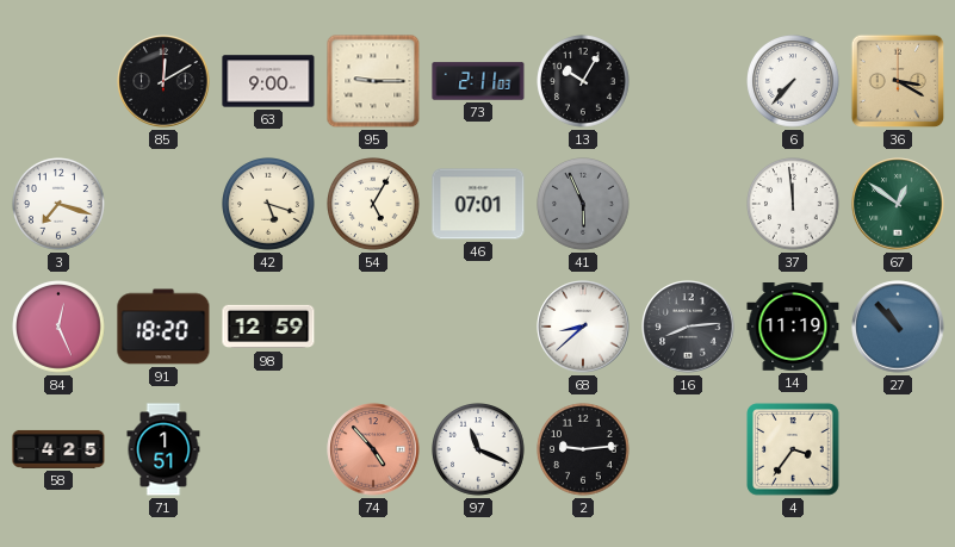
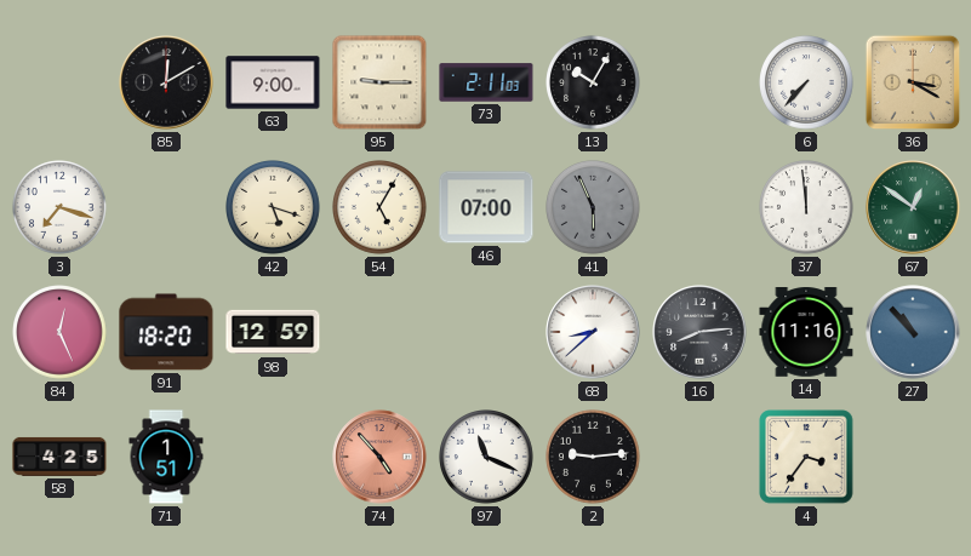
46: 07:01 -> 07:00
14: 11:19 -> 11:16
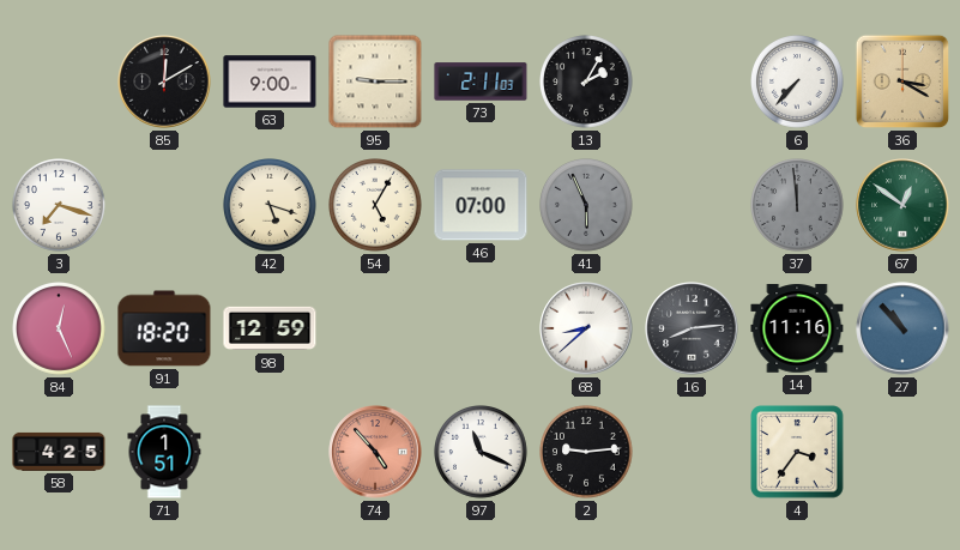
13: 10:05 -> 2:05
37 dial: white -> grey
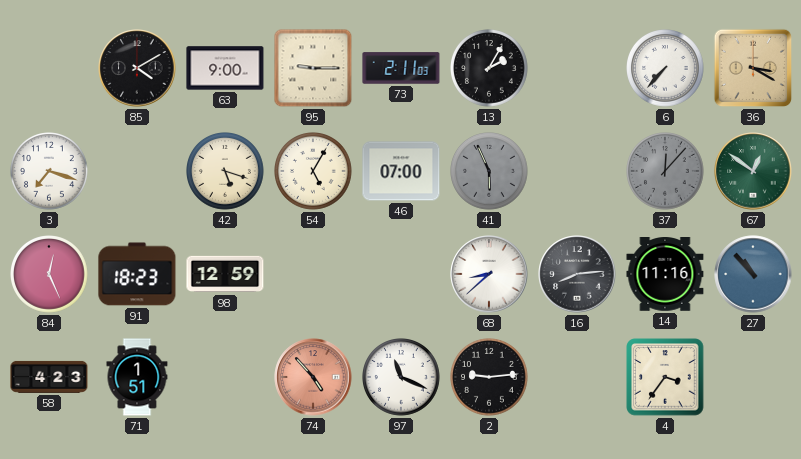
85: 12:10 -> 4:10
37: 11:59 -> 12:07
91: 18:20 -> 18:23
58: 4:25 -> 4:23
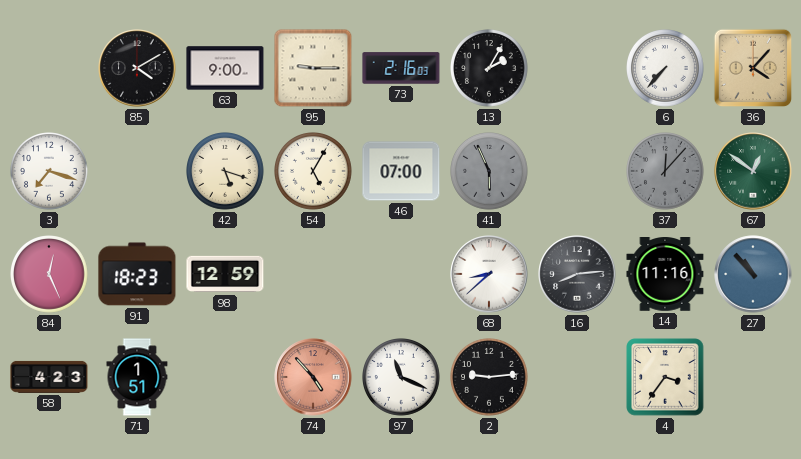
73: 2:11 -> 2:16
36: 3:20 -> 4:07
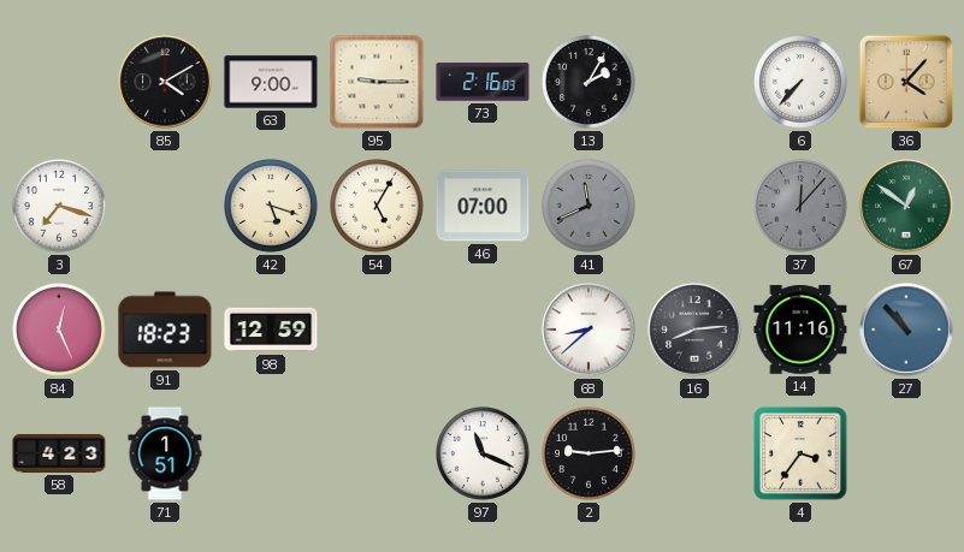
41: 5:56 -> 11:41
74: 4:53 -> none
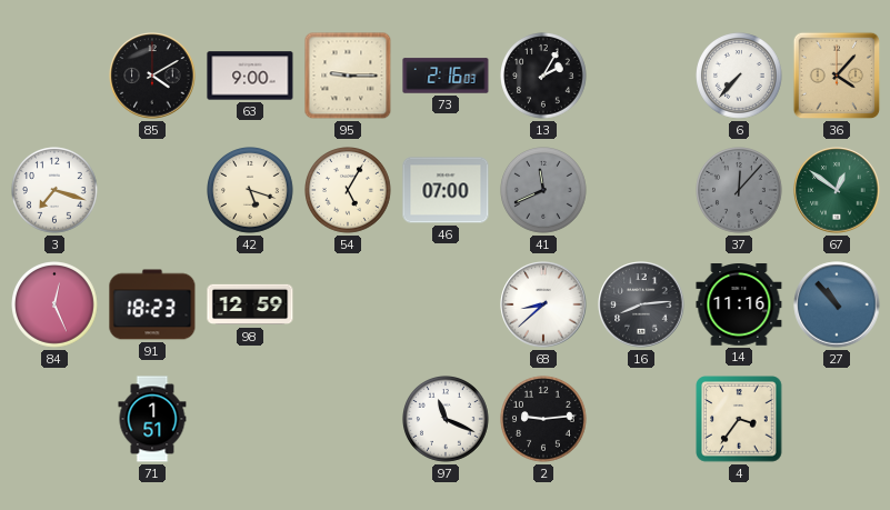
58: 4:23 -> none
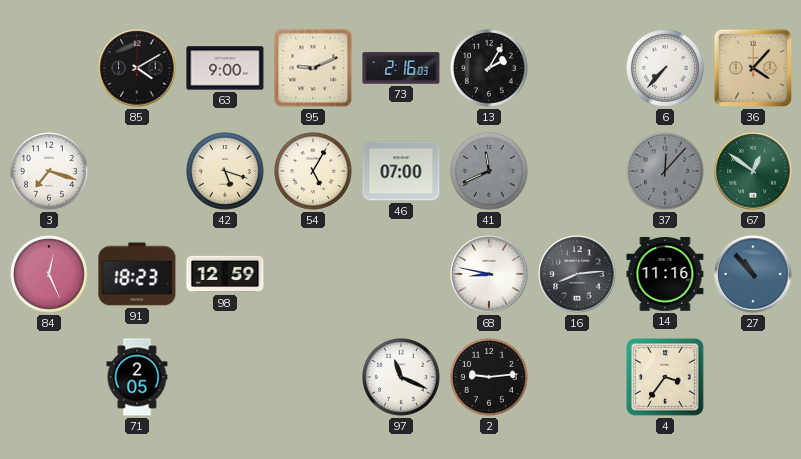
95: 9:15 -> 9:11
68: 8:38 -> 8:47
71: 1:51 -> 2:05
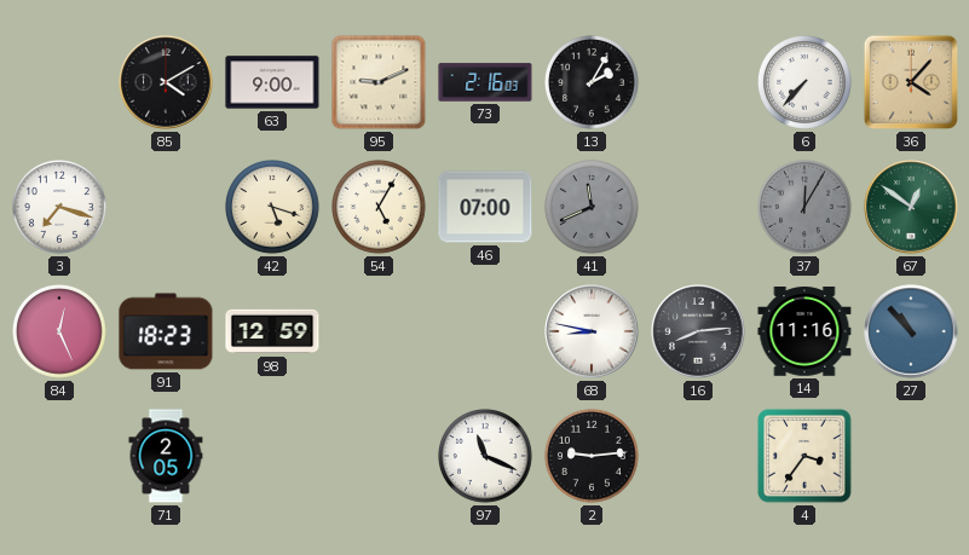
37: 12:07 -> 12:05
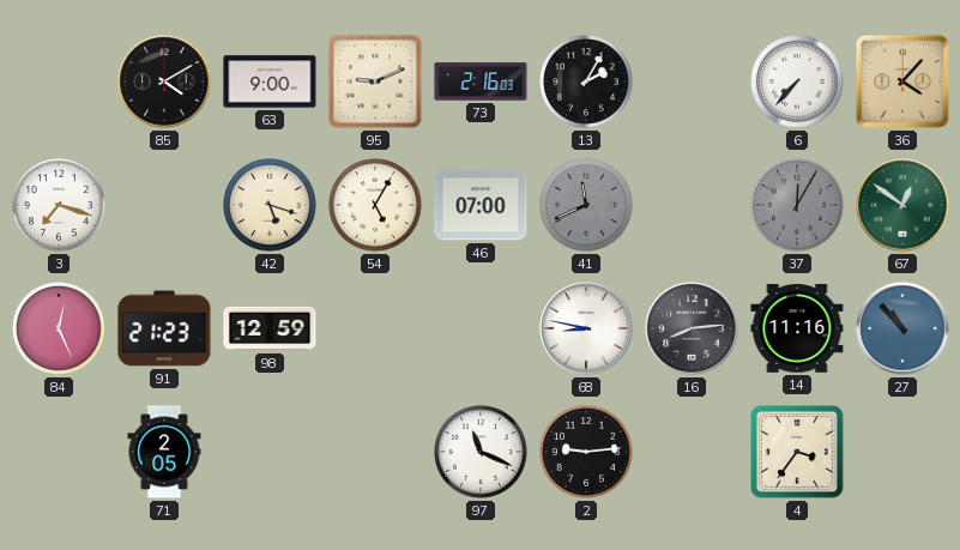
91: 18:23 -> 21:23
